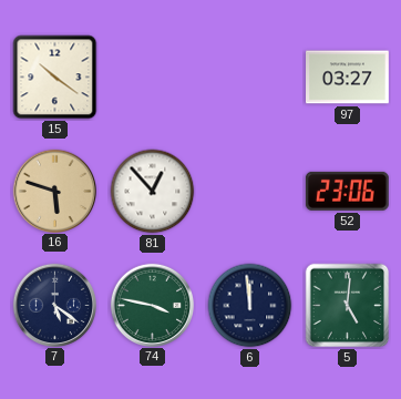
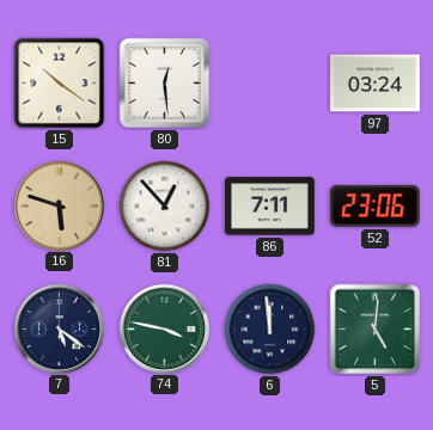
80: none -> 12:29
97: 03:27 -> 03:24
86: none -> 7:11
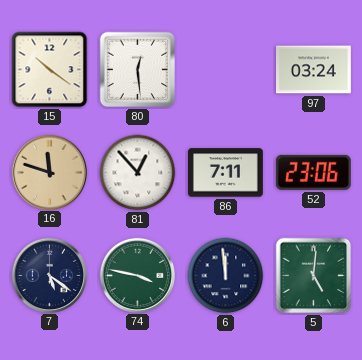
16: 5:48 -> 11:48
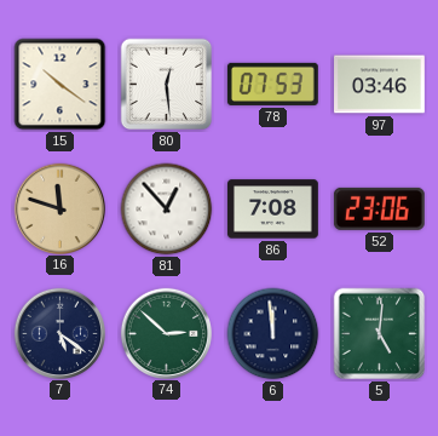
78: none -> 07:53
97: 03:24 -> 03:46
86: 7:11 -> 7:08
74: 3:47 -> 2:52
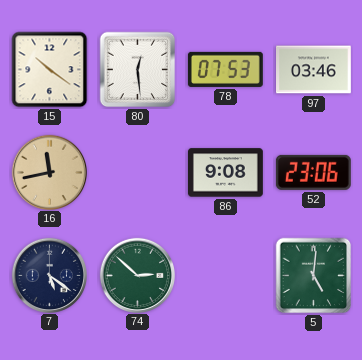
16: 11:48 -> 11:43
81: 12:53 -> none
86: 7:08 -> 9:08
6: 11:59 -> none
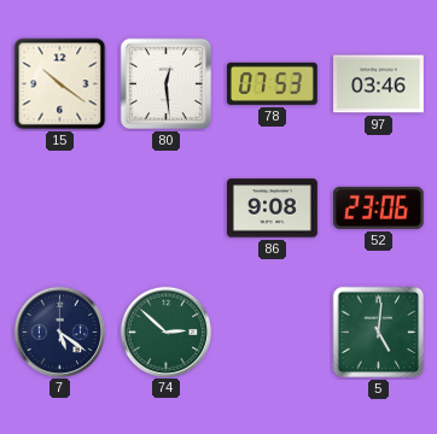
16: 11:43 -> none
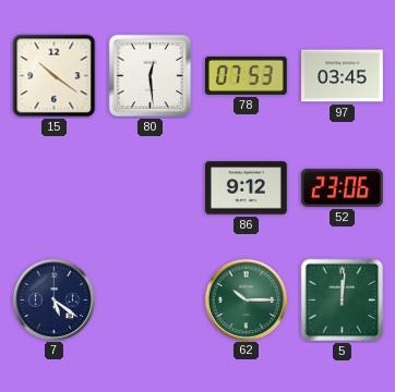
97: 03:46 -> 03:45
86: 9:08 -> 9:12
74: 2:52 -> none
62: none -> 10:15
5: 5:01 -> 12:01
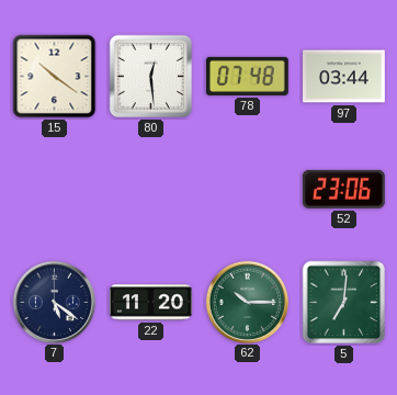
78: 07:53 -> 07:48
97: 03:45 -> 03:44
86: 9:12 -> none
22: none -> 11:20
5: 12:01 -> 7:01
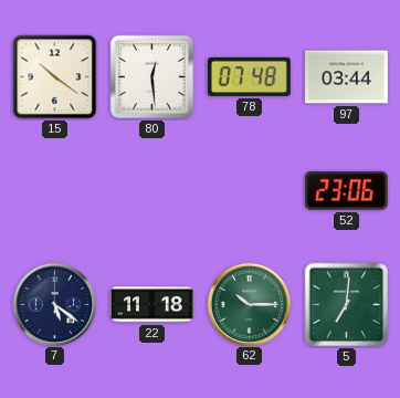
22: 11:20 -> 11:18
